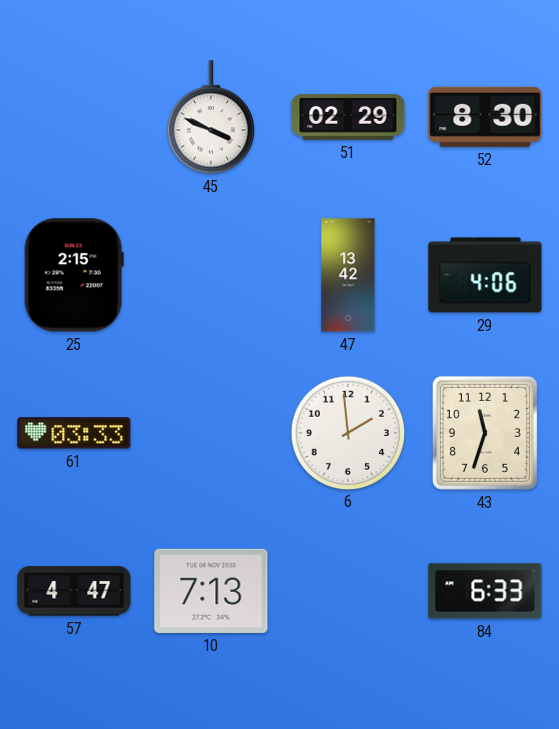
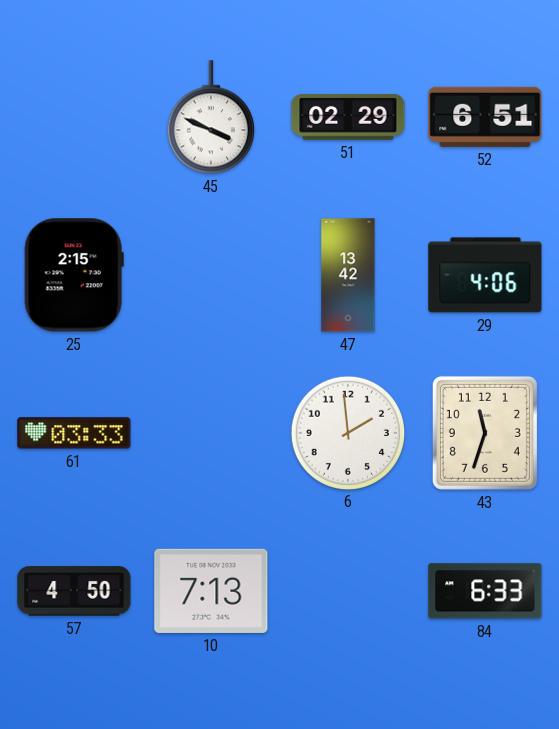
52: 8:30 -> 6:51
57: 4:47 -> 4:50
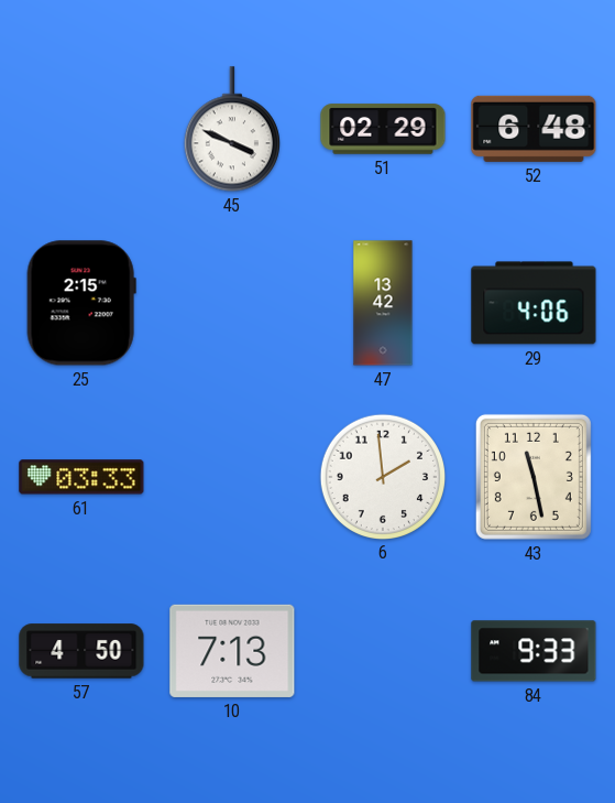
52: 6:51 -> 6:48
43: 11:33 -> 11:28
84: 6:33 -> 9:33
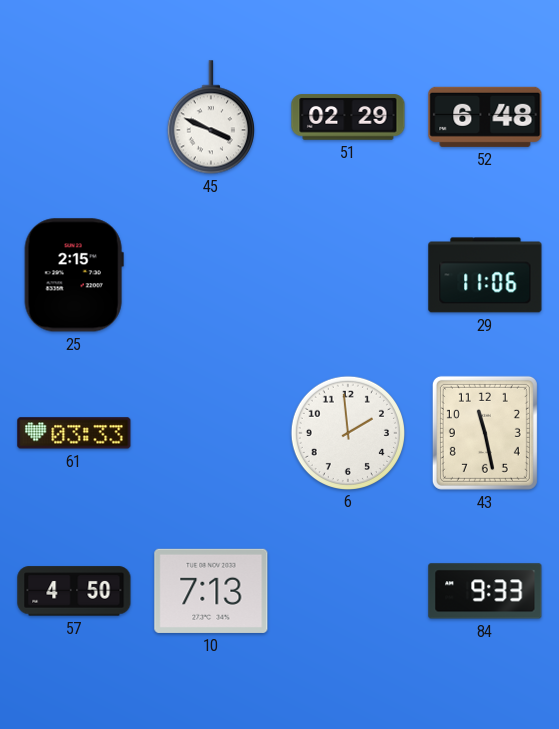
47: 13:42 -> none
29: 4:06 -> 11:06
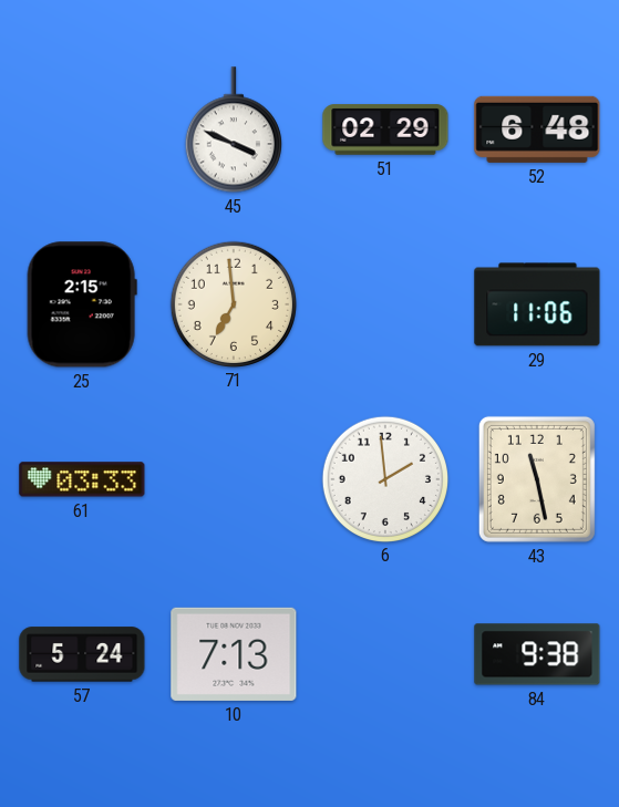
71: none -> 6:59
57: 4:50 -> 5:24
84: 9:33 -> 9:38
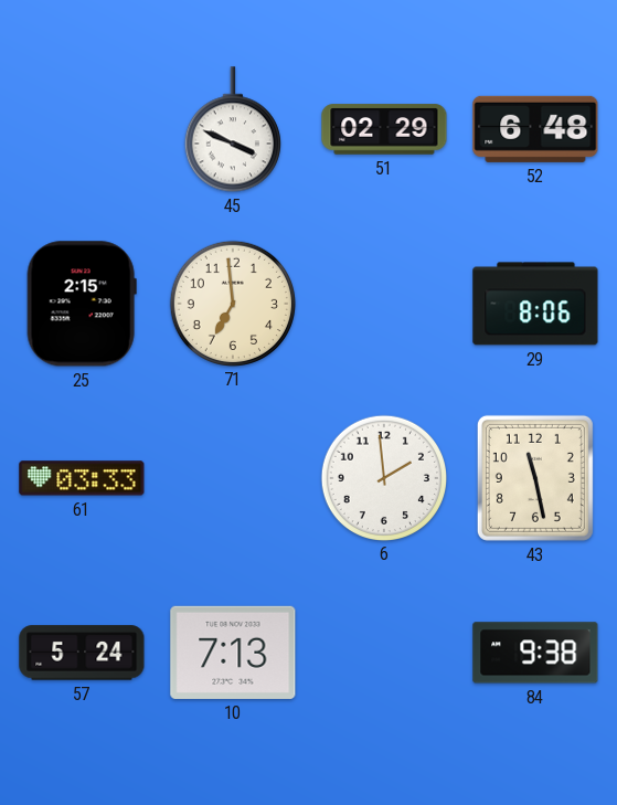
29: 11:06 -> 8:06
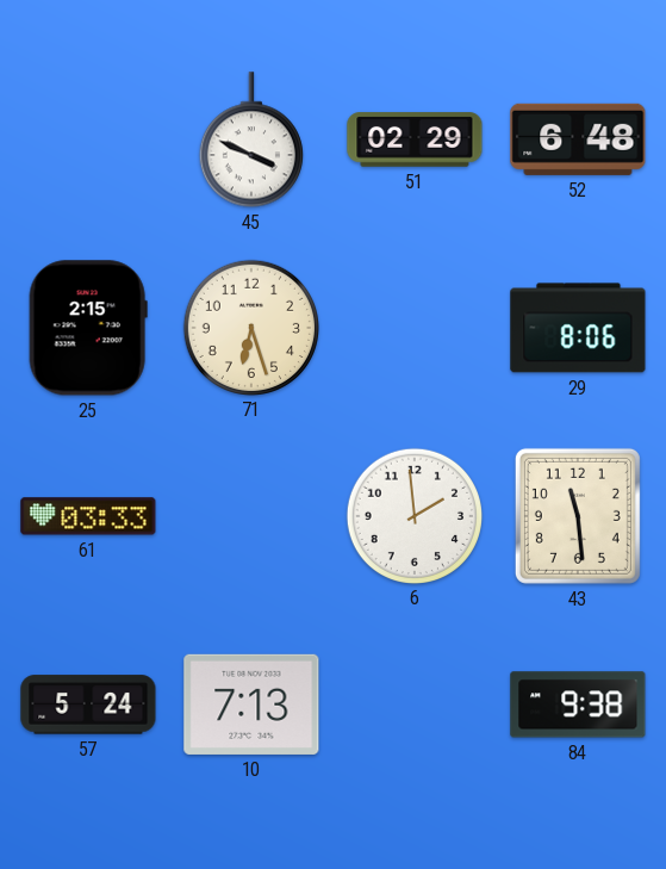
71: 6:59 -> 6:27
43: 11:28 -> 11:29
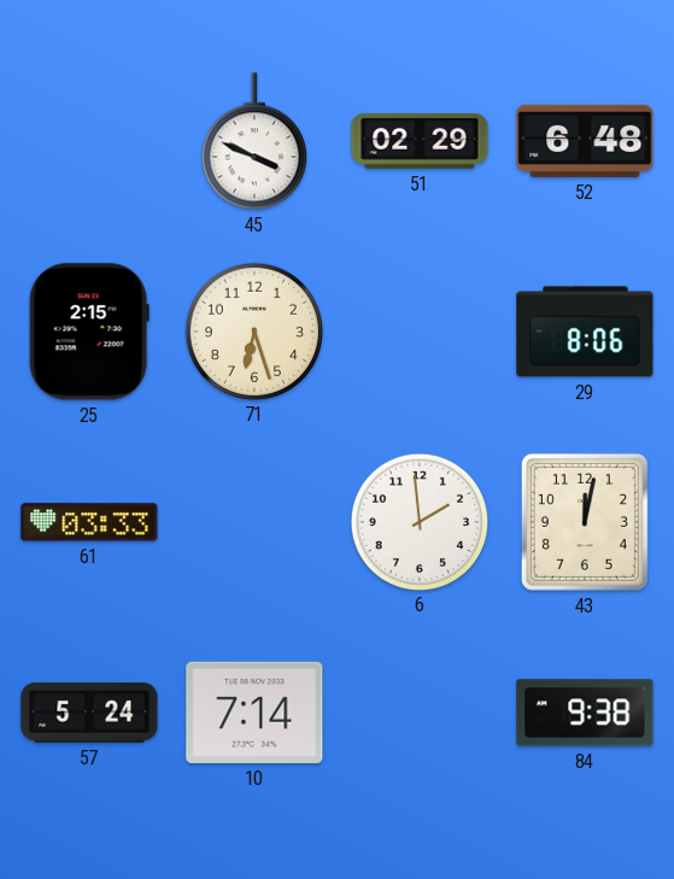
43: 11:29 -> 12:02
10: 7:13 -> 7:14
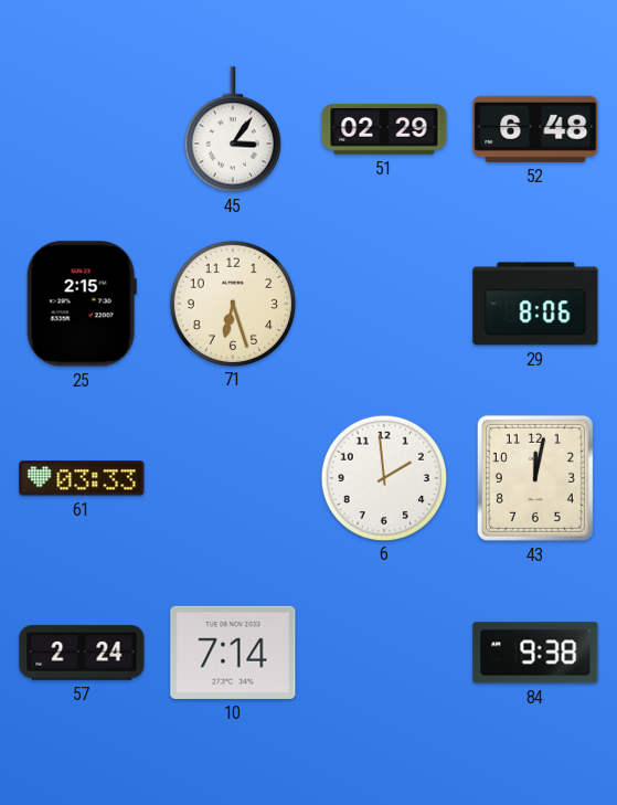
45: 3:49 -> 3:06
57: 5:24 -> 2:24
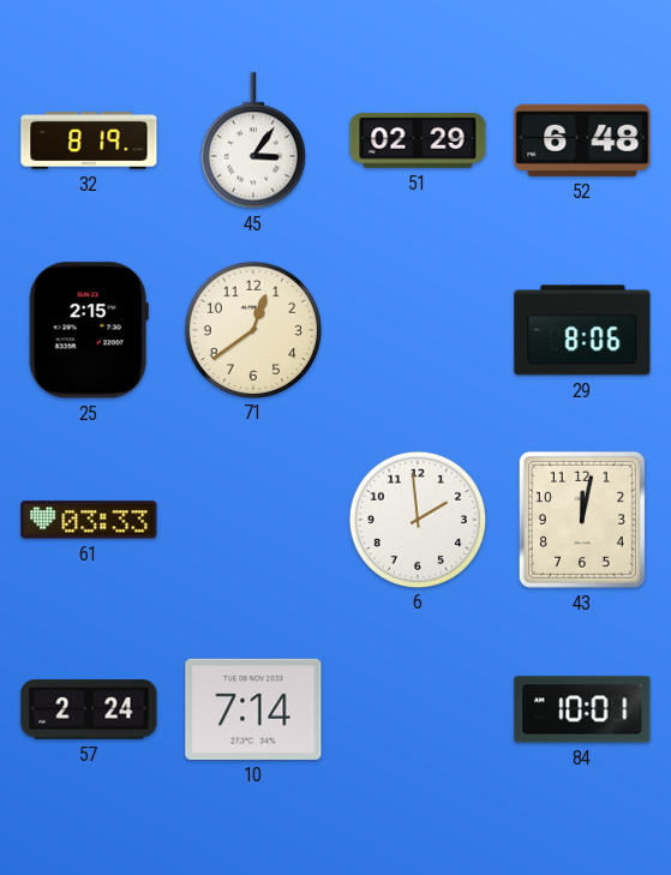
32: none -> 8:19
71: 6:27 -> 12:39
84: 9:38 -> 10:01
